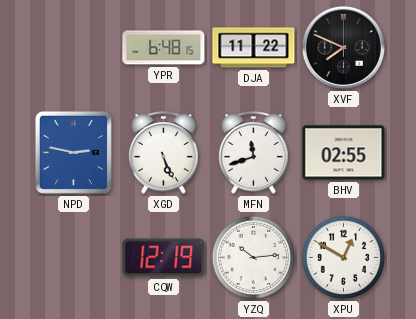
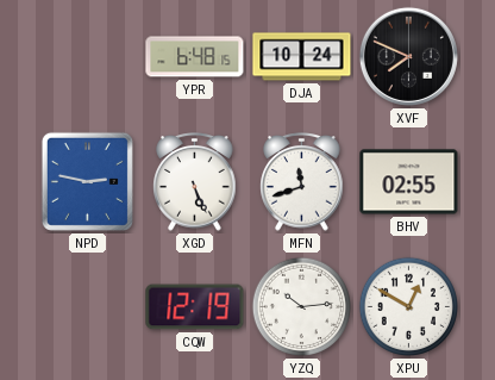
DJA: 11:22 -> 10:24
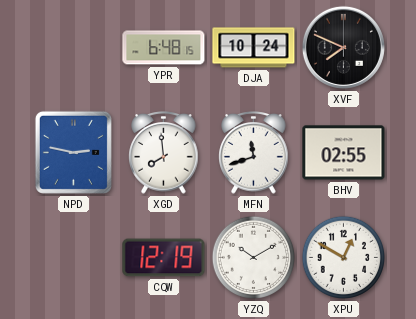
XGD: 5:26 -> 7:59
YZQ: 10:14 -> 10:10
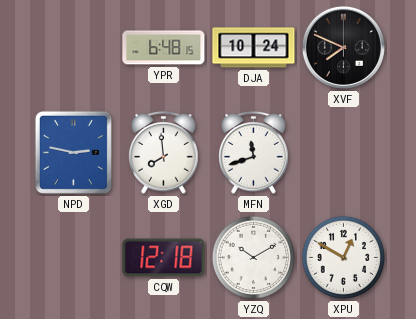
BHV: 02:55 -> none
CQW: 12:19 -> 12:18
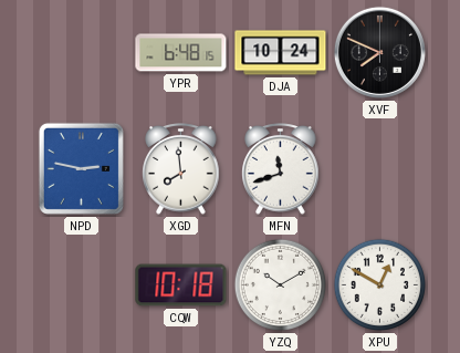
CQW: 12:18 -> 10:18
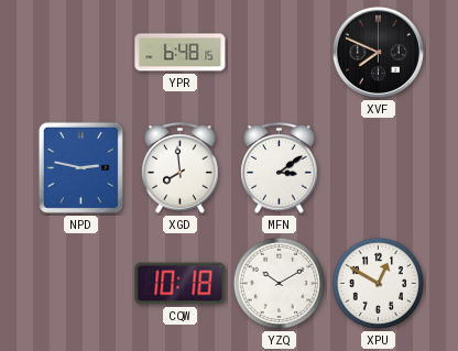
DJA: 10:24 -> none
MFN: 11:42 -> 3:09
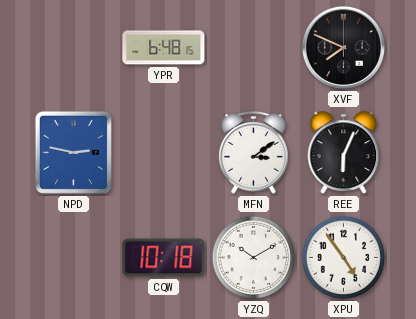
XGD: 7:59 -> none
REE: none -> 6:04
XPU: 12:50 -> 4:54
